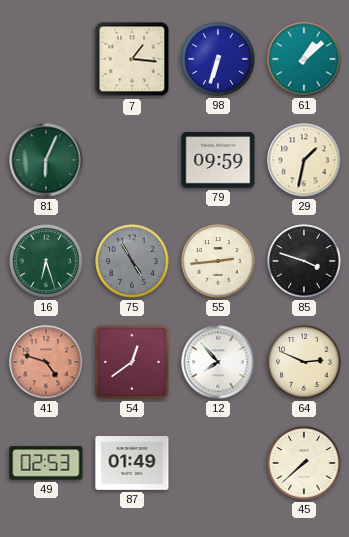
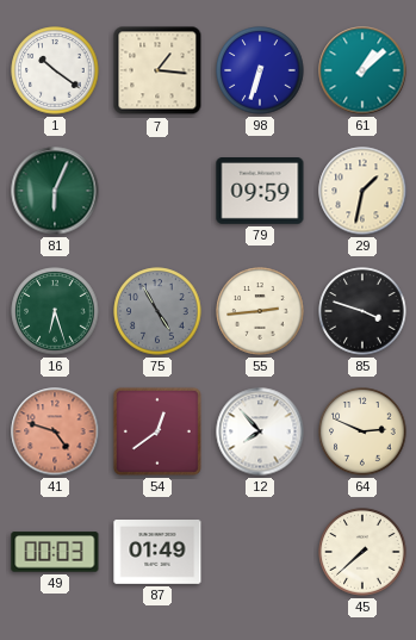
1: none -> 10:21
49: 02:53 -> 00:03
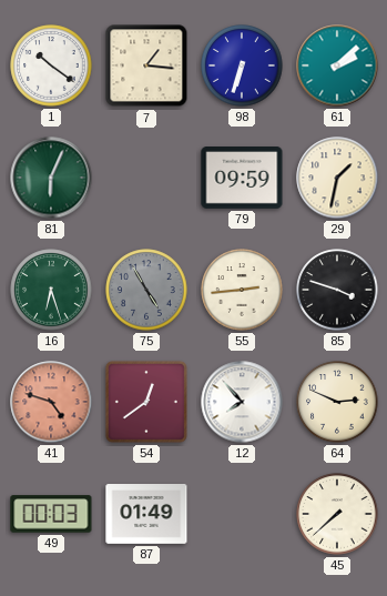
61: 1:08 -> 2:08
